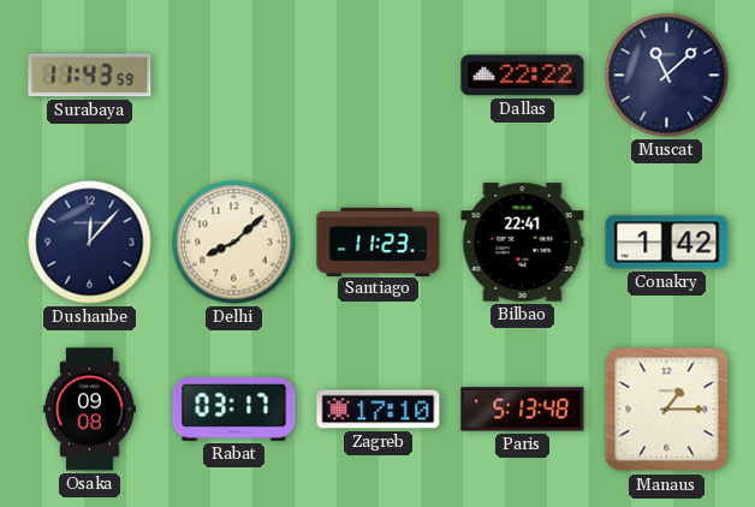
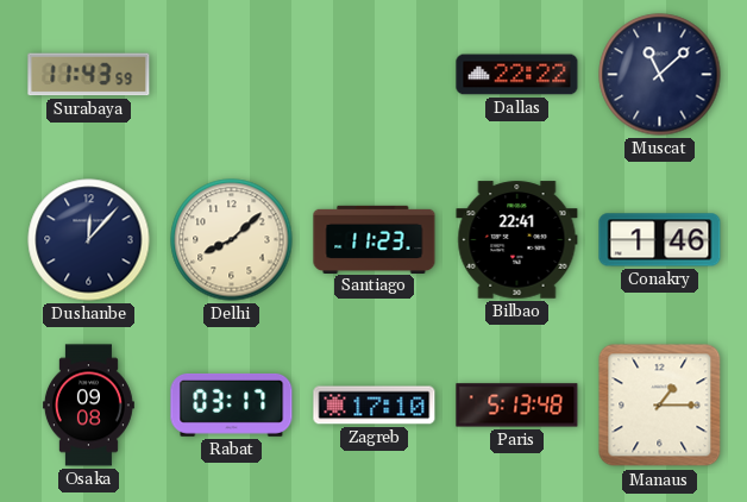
Conakry: 1:42 -> 1:46
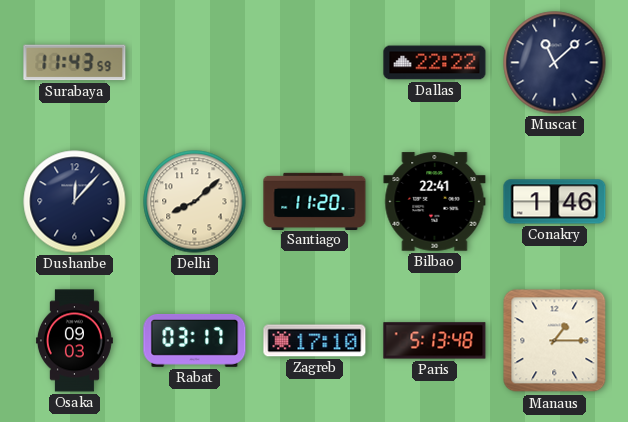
Santiago: 11:23 -> 11:20
Osaka: 09:08 -> 09:03
